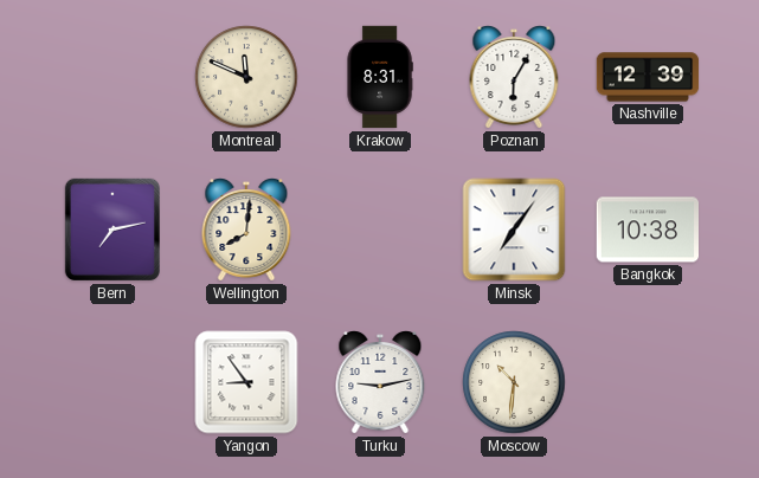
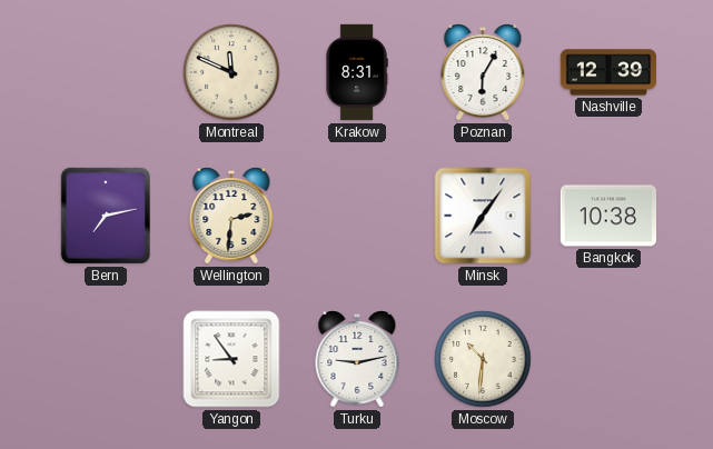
Wellington: 8:01 -> 2:31
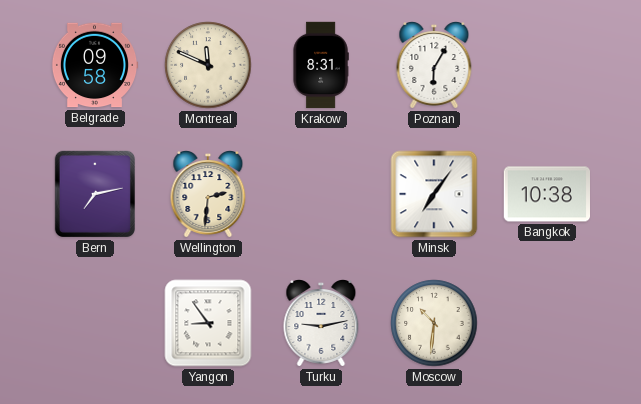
Belgrade: none -> 09:58
Nashville: 12:39 -> none
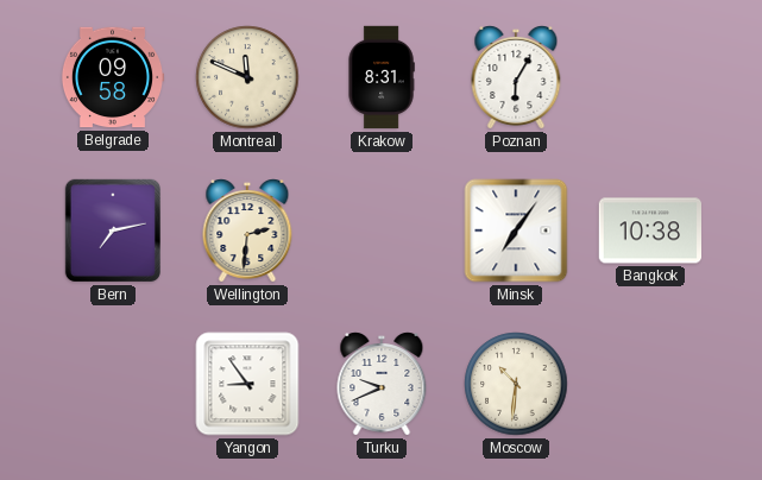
Turku: 9:13 -> 9:41
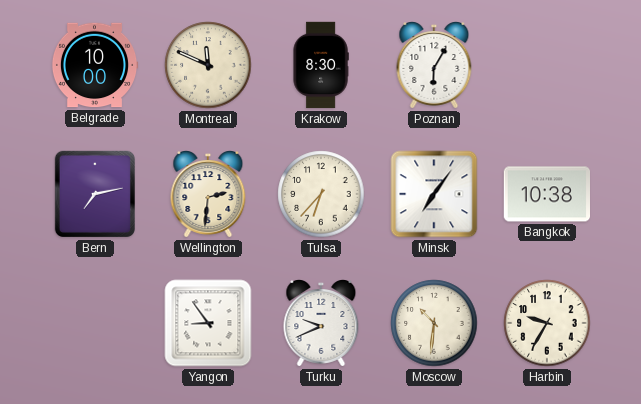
Belgrade: 09:58 -> 10:00
Krakow: 8:31 -> 8:30
Tulsa: none -> 6:37
Harbin: none -> 9:35
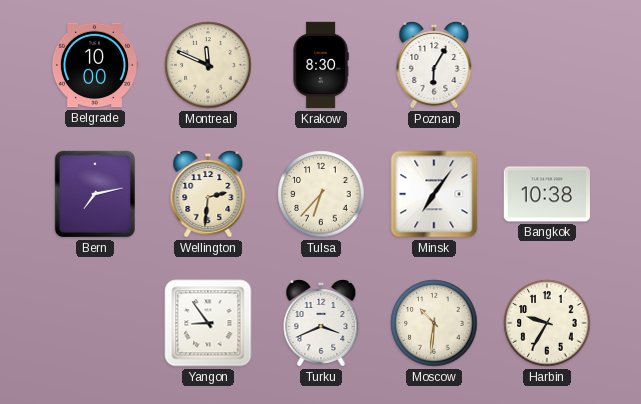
Turku: 9:41 -> 3:41
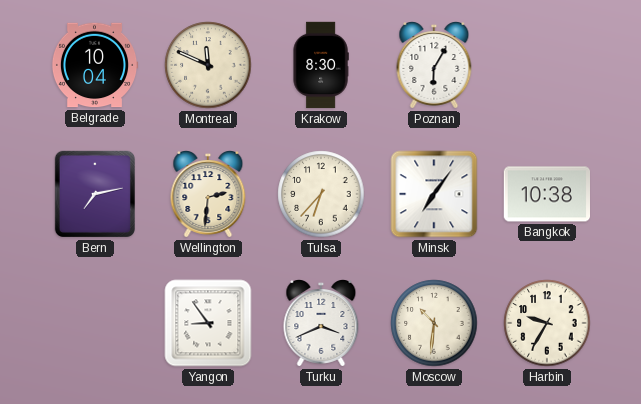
Belgrade: 10:00 -> 10:04
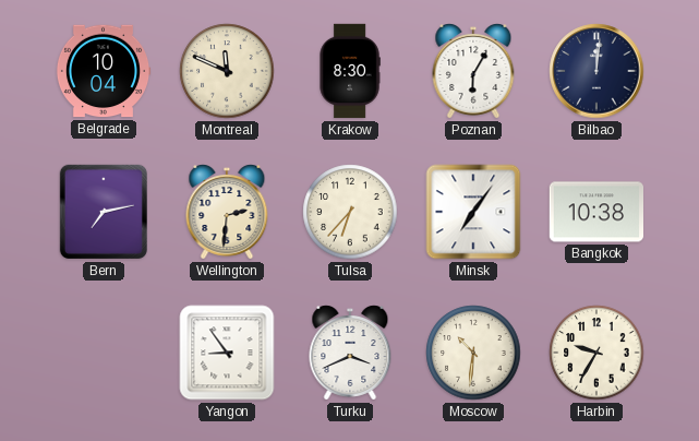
Bilbao: none -> 12:01
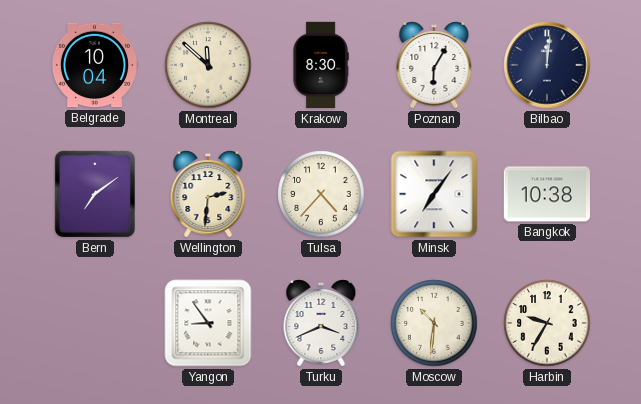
Montreal: 11:49 -> 11:52
Bern: 7:13 -> 7:09
Tulsa: 6:37 -> 4:37
